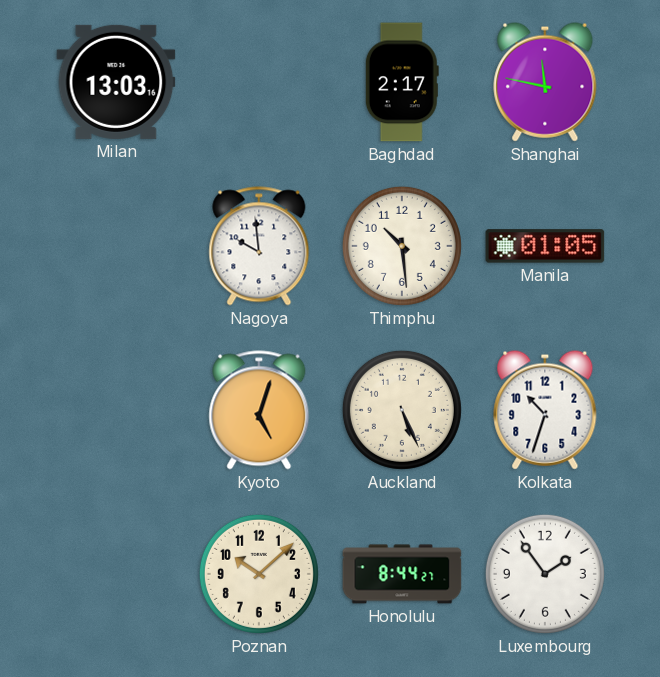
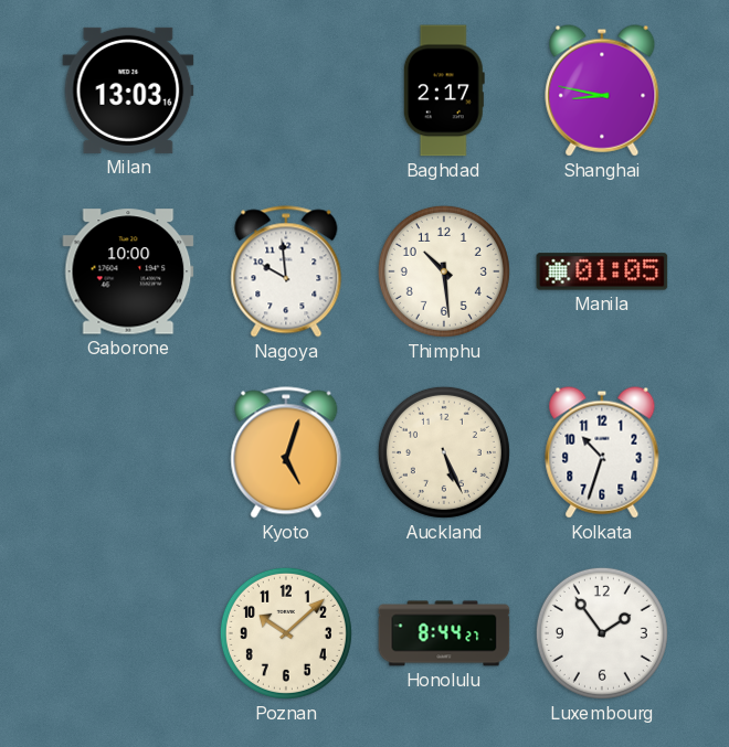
Shanghai: 11:47 -> 8:47
Gaborone: none -> 10:00
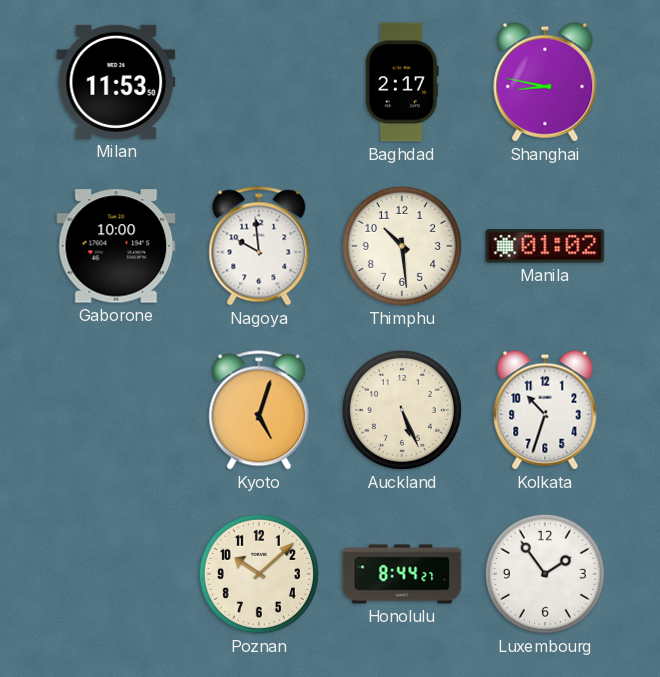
Milan: 13:03 -> 11:53
Manila: 01:05 -> 01:02
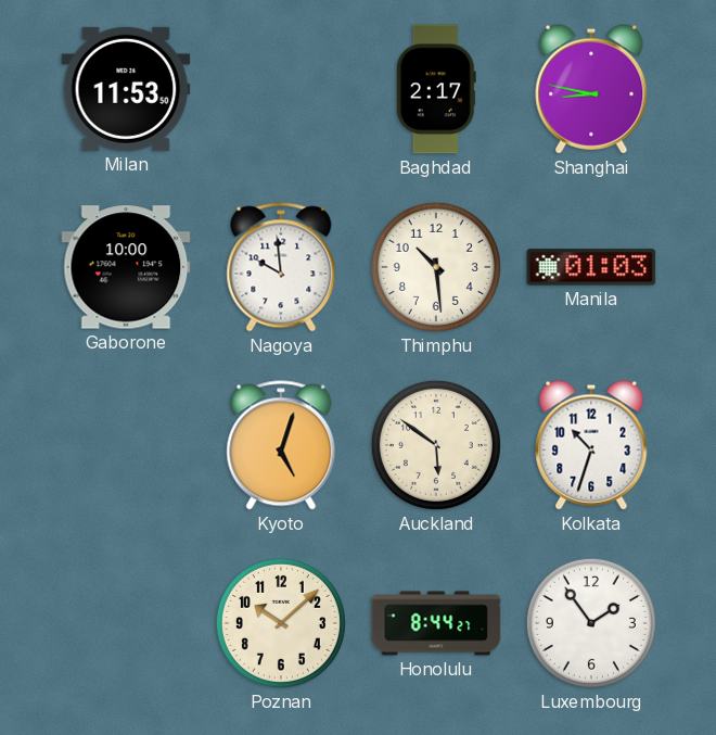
Manila: 01:02 -> 01:03
Auckland: 5:26 -> 5:51
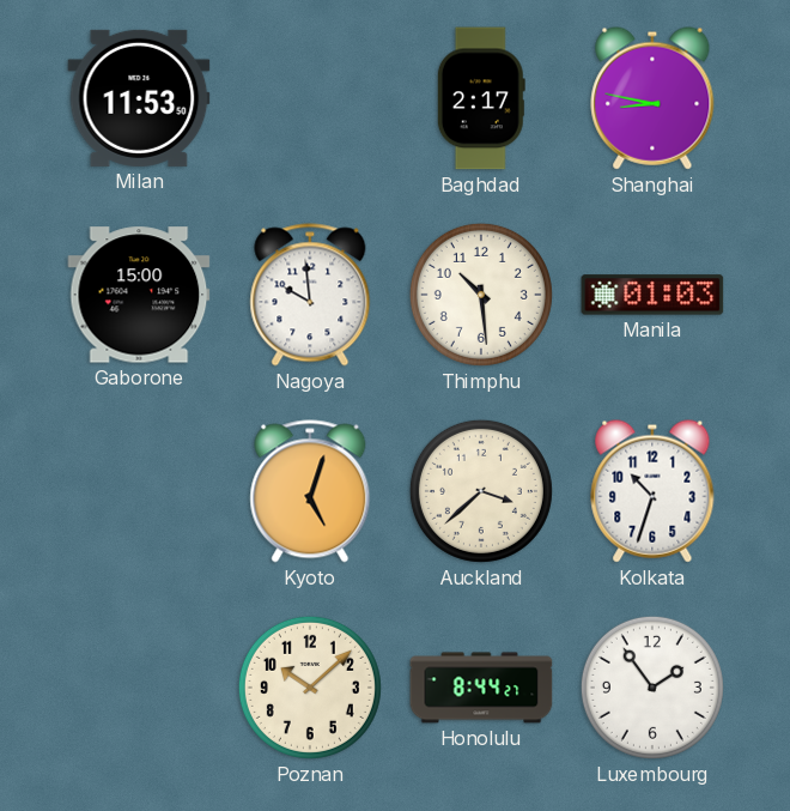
Gaborone: 10:00 -> 15:00
Auckland: 5:51 -> 3:38
